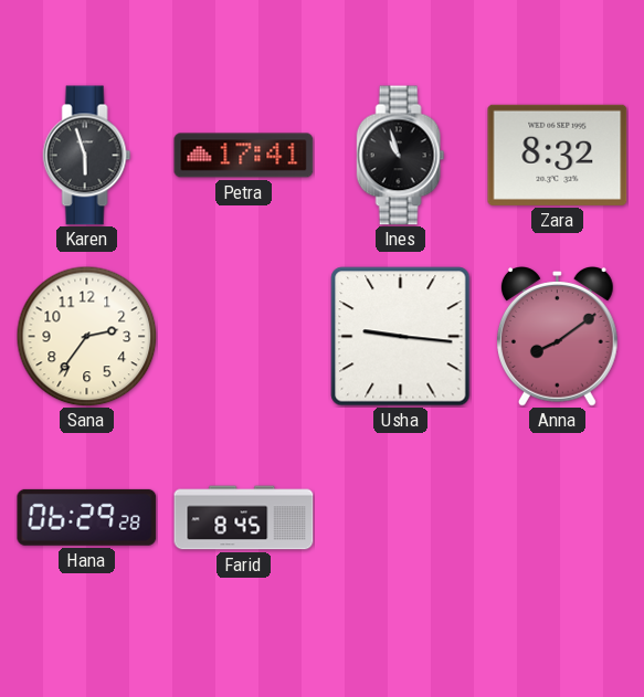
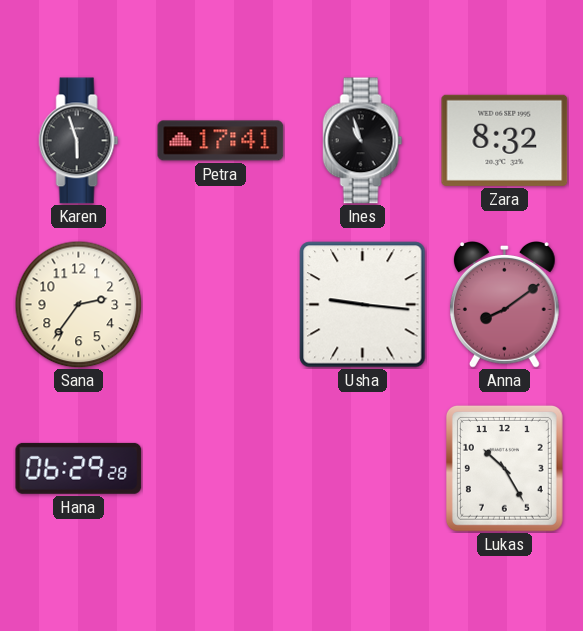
Farid: 8:45 -> none
Lukas: none -> 10:25
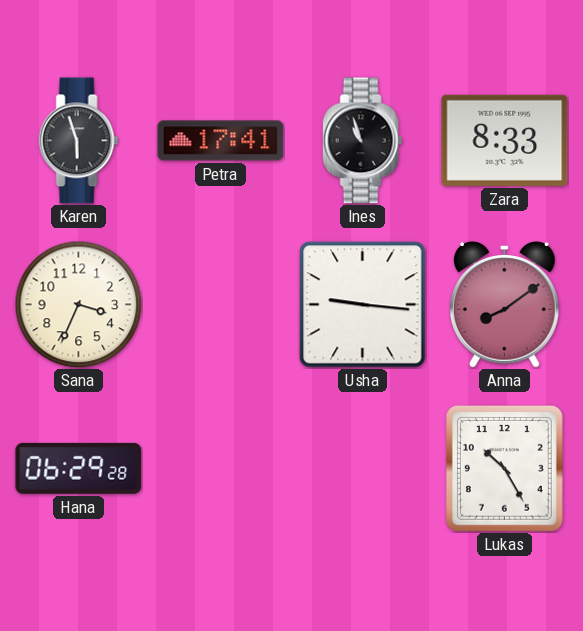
Zara: 8:32 -> 8:33
Sana: 2:36 -> 3:34
